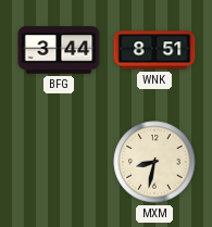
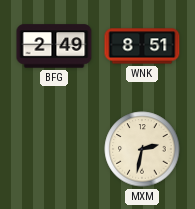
BFG: 3:44 -> 2:49
MXM: 8:32 -> 2:32
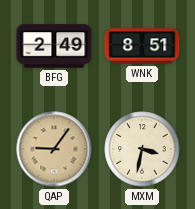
QAP: none -> 9:06
MXM: 2:32 -> 3:32
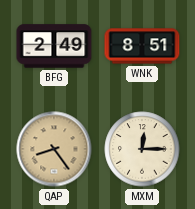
QAP: 9:06 -> 8:24
MXM: 3:32 -> 12:15
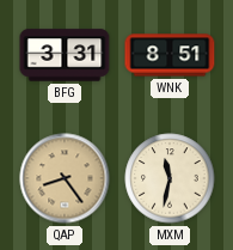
BFG: 2:49 -> 3:31
MXM: 12:15 -> 11:32
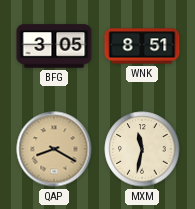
BFG: 3:31 -> 3:05
QAP: 8:24 -> 8:20
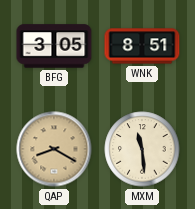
MXM: 11:32 -> 11:29
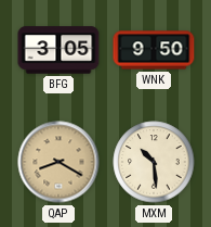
WNK: 8:51 -> 9:50
MXM: 11:29 -> 10:29
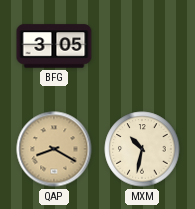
WNK: 9:50 -> none
MXM: 10:29 -> 10:32
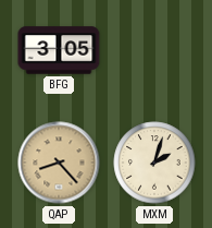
QAP: 8:20 -> 8:23
MXM: 10:32 -> 2:03
